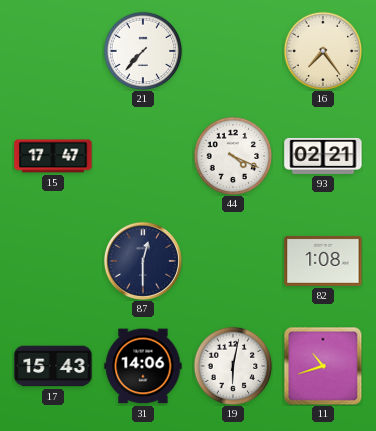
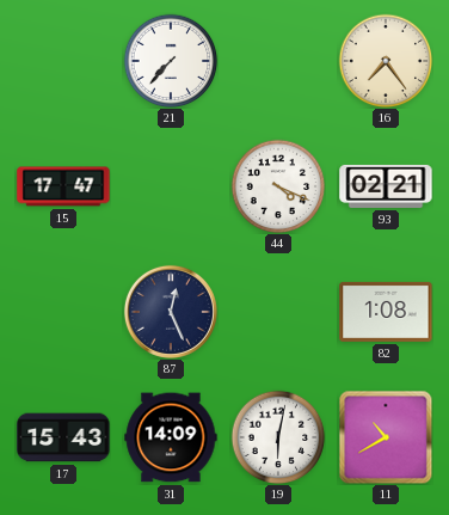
87: 12:30 -> 12:26
31: 14:06 -> 14:09
11: 10:42 -> 10:40
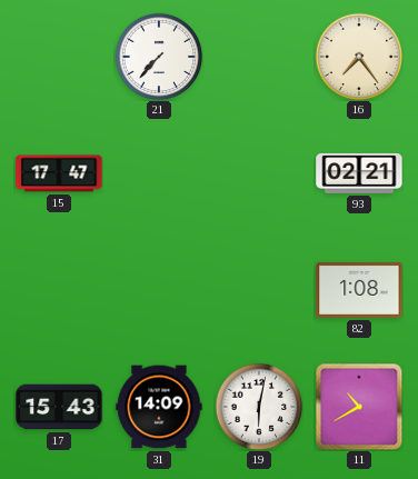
44: 4:19 -> none
87: 12:26 -> none
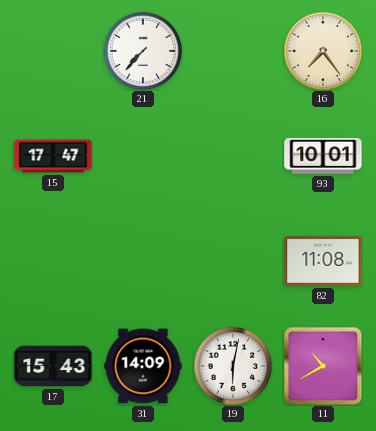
93: 02:21 -> 10:01
82: 1:08 -> 11:08
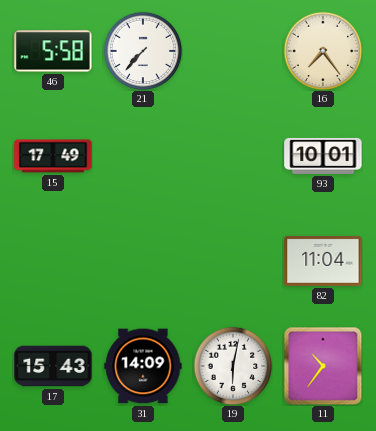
46: none -> 5:58
15: 17:47 -> 17:49
82: 11:08 -> 11:04
11: 10:40 -> 10:36
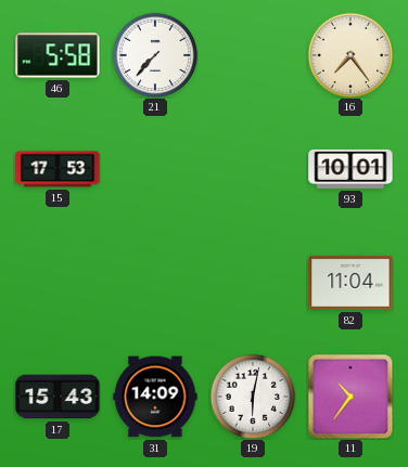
15: 17:49 -> 17:53
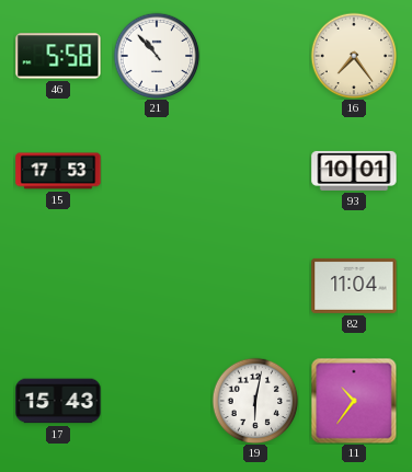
21: 7:37 -> 10:53
31: 14:09 -> none
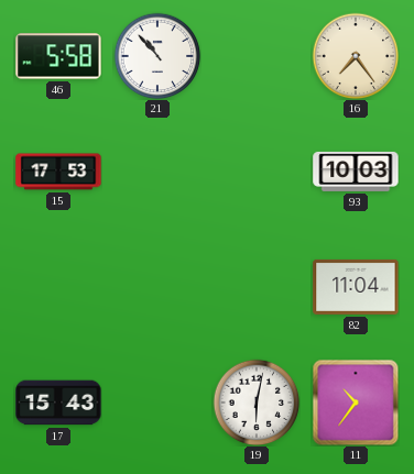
93: 10:01 -> 10:03
